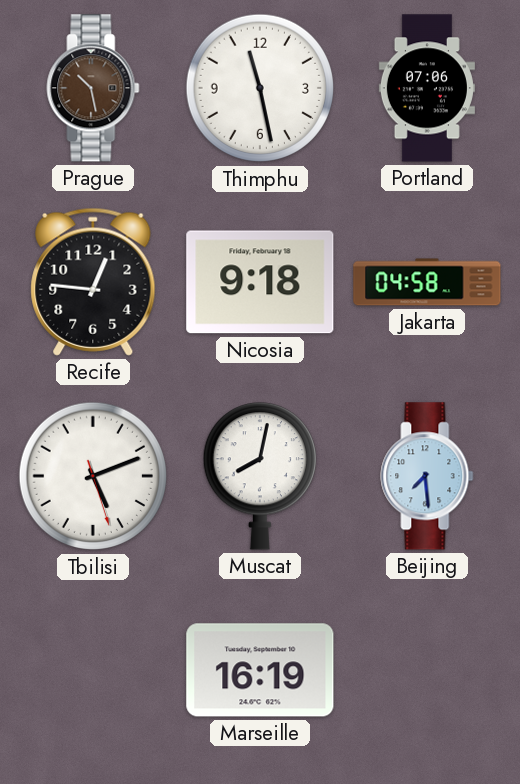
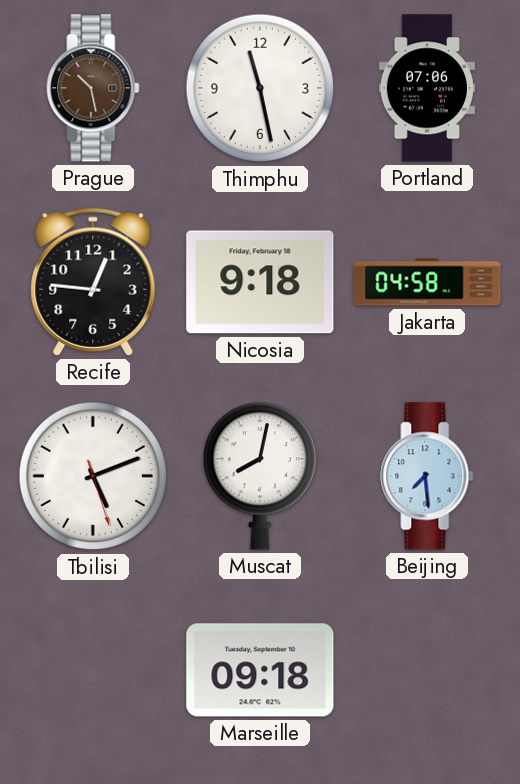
Marseille: 16:19 -> 09:18
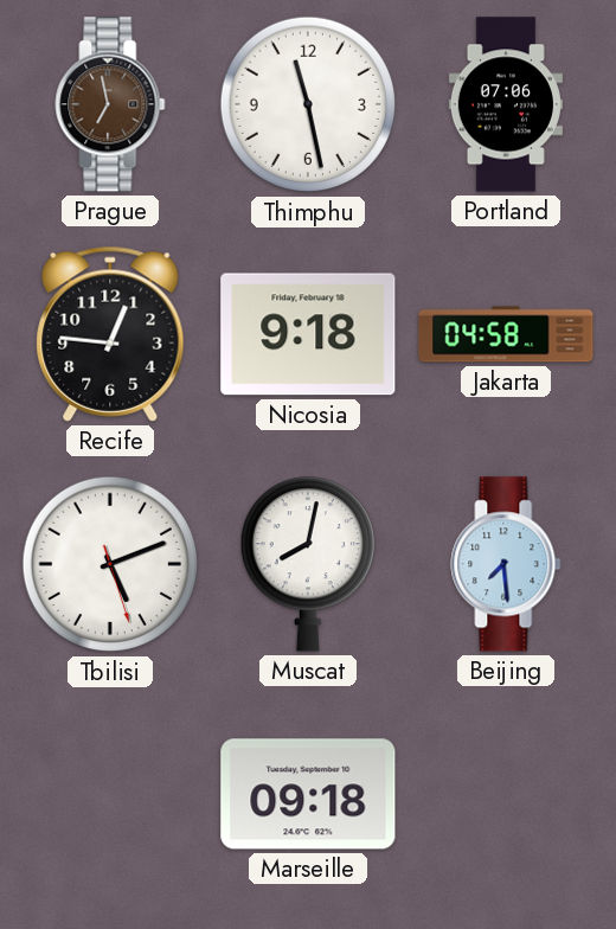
Prague: 10:28 -> 6:58
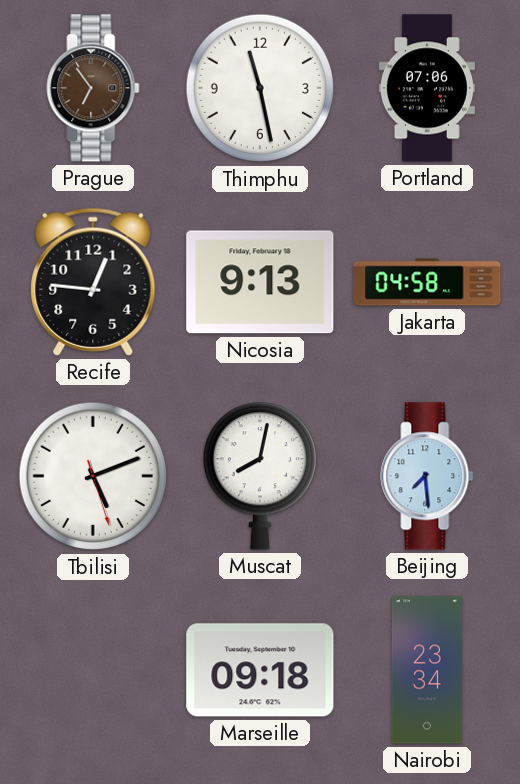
Prague: 6:58 -> 6:54
Nicosia: 9:18 -> 9:13
Nairobi: none -> 23:34
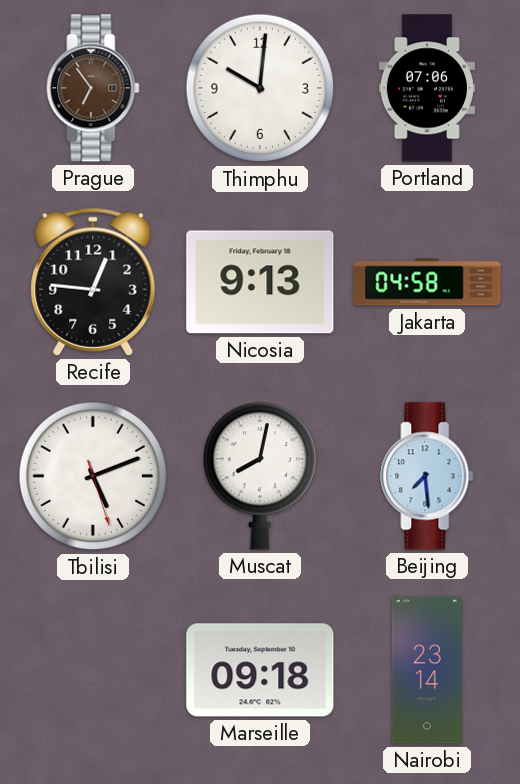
Thimphu: 11:28 -> 10:01
Nairobi: 23:34 -> 23:14
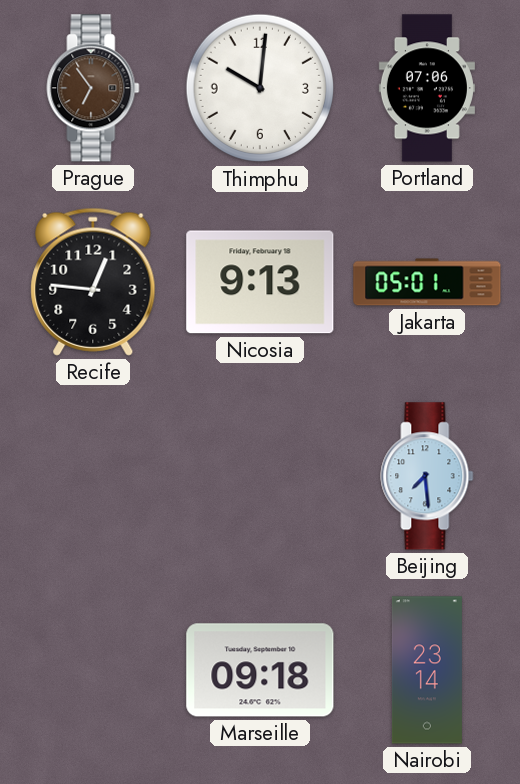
Jakarta: 04:58 -> 05:01
Tbilisi: 5:11 -> none
Muscat: 8:02 -> none
